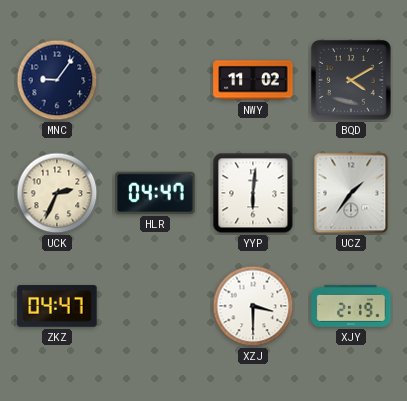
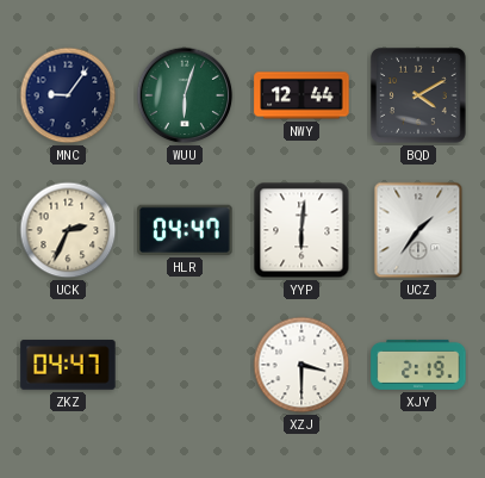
WUU: none -> 6:03
NWY: 11:02 -> 12:44
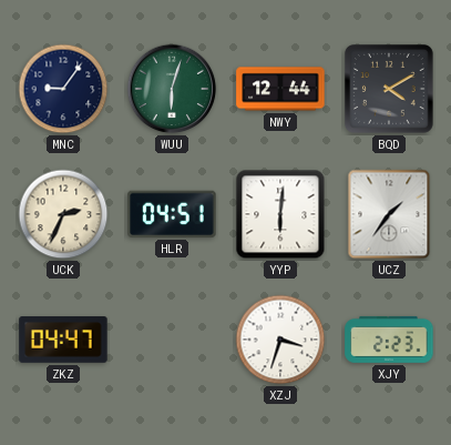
HLR: 04:47 -> 04:51
XZJ: 3:30 -> 3:33
XJY: 2:19 -> 2:23
